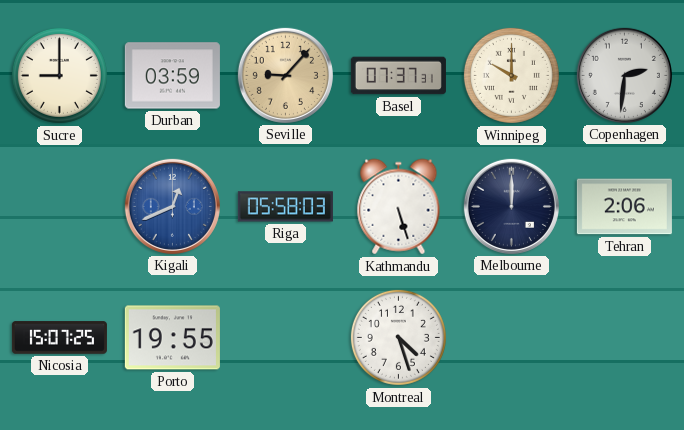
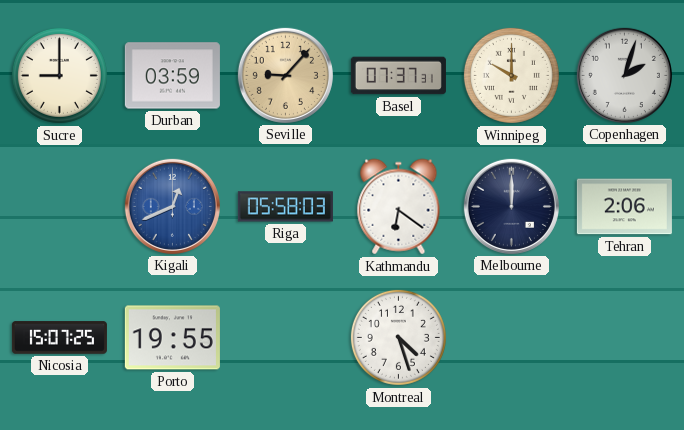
Copenhagen: 2:31 -> 2:03
Kathmandu: 5:27 -> 6:21
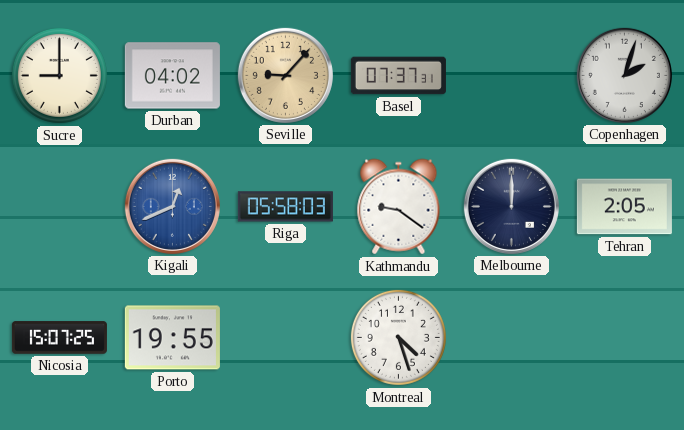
Durban: 03:59 -> 04:02
Winnipeg: 10:00 -> none
Kathmandu: 6:21 -> 9:21
Tehran: 2:06 -> 2:05
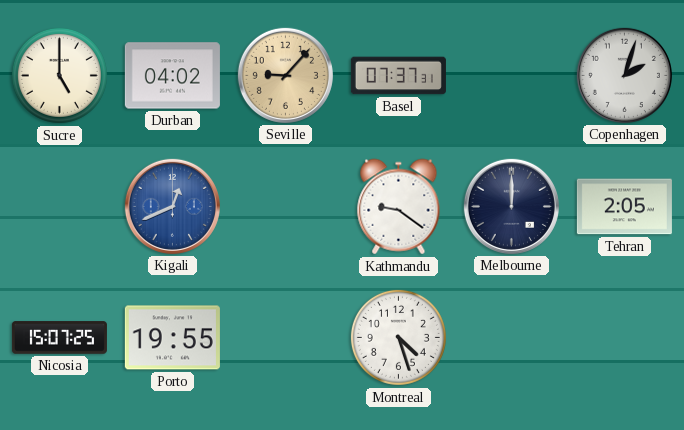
Sucre: 9:00 -> 5:00
Riga: 05:58 -> none
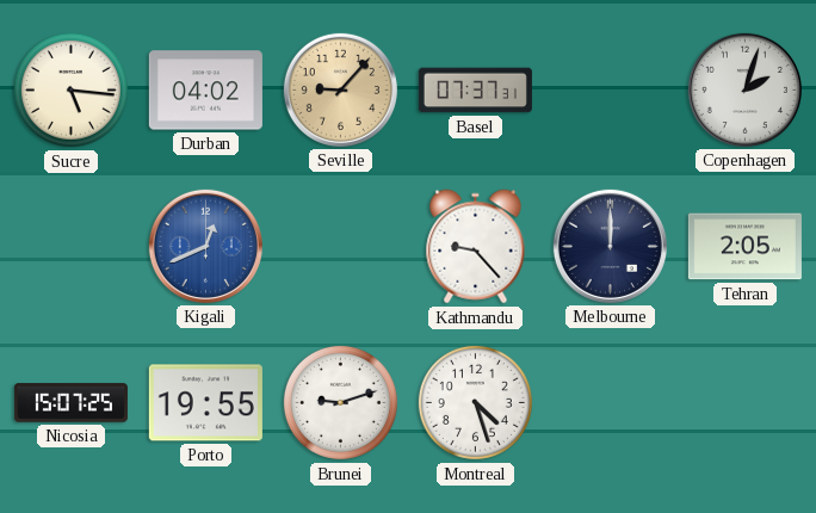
Sucre: 5:00 -> 5:16
Kathmandu: 9:21 -> 9:23
Brunei: none -> 9:12
